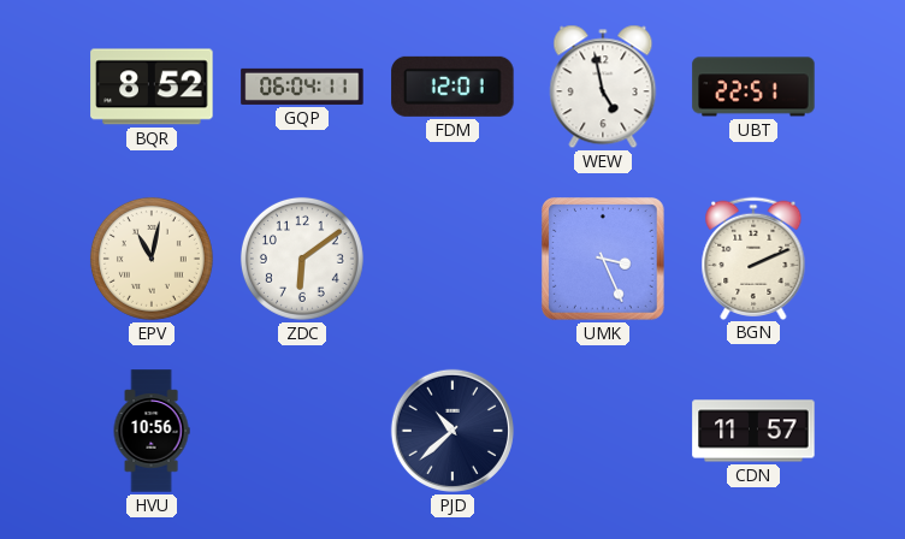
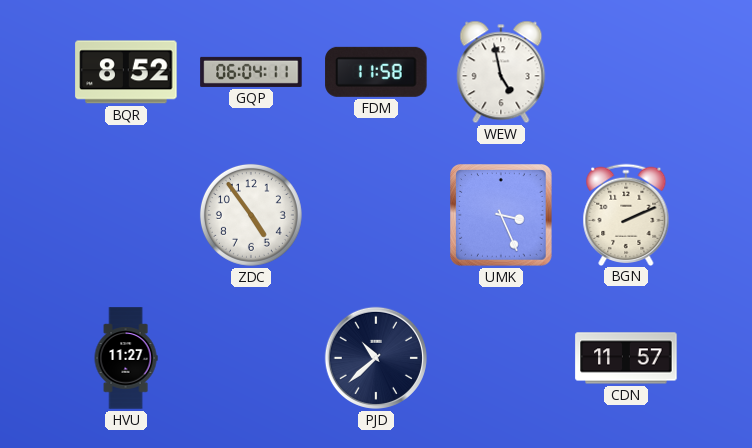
FDM: 12:01 -> 11:58
UBT: 22:51 -> none
EPV: 11:02 -> none
ZDC: 6:09 -> 4:54
HVU: 10:56 -> 11:27
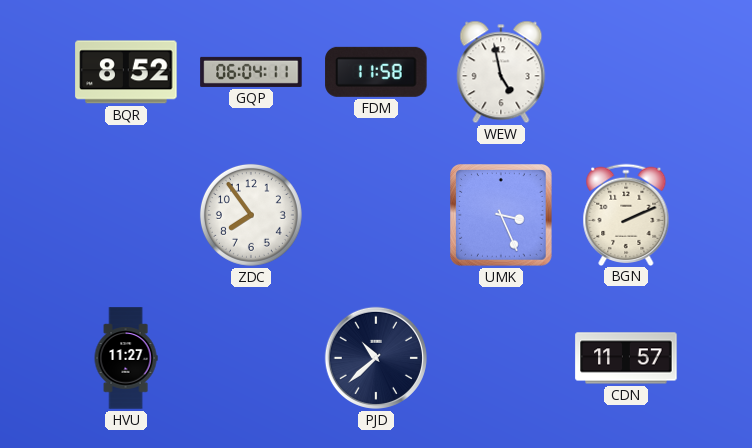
ZDC: 4:54 -> 7:54
